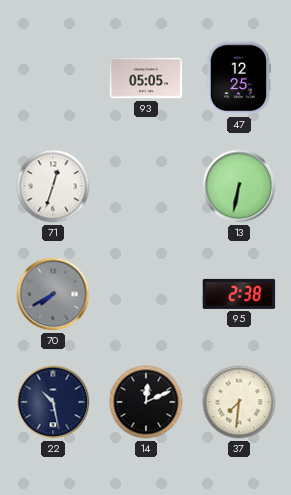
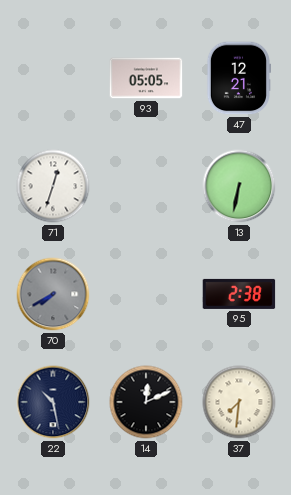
47: 12:25 -> 12:21
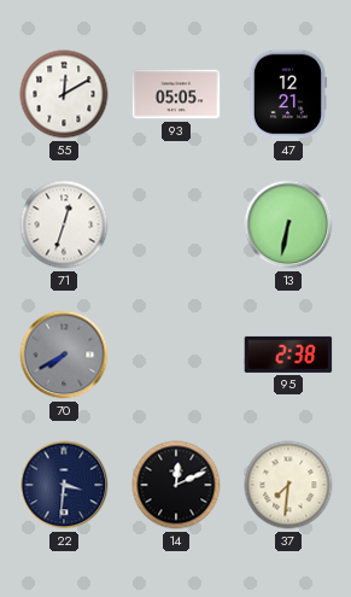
55: none -> 12:10
22: 10:28 -> 3:31
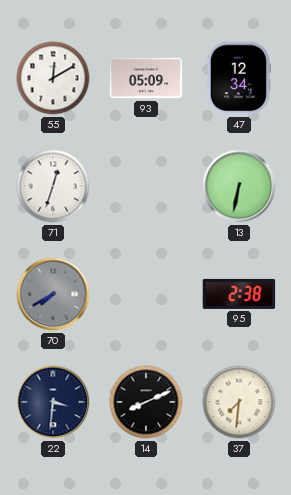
93: 05:05 -> 05:09
47: 12:21 -> 12:34
14: 12:11 -> 8:11
